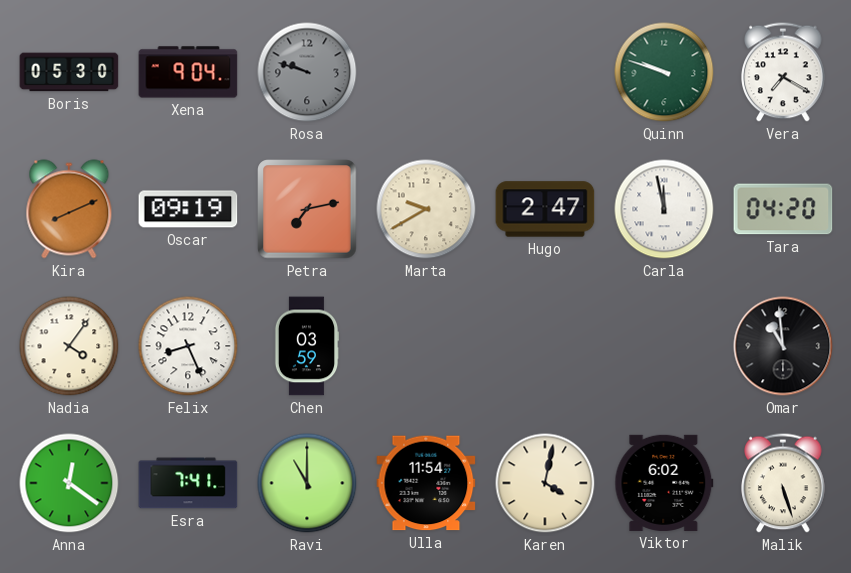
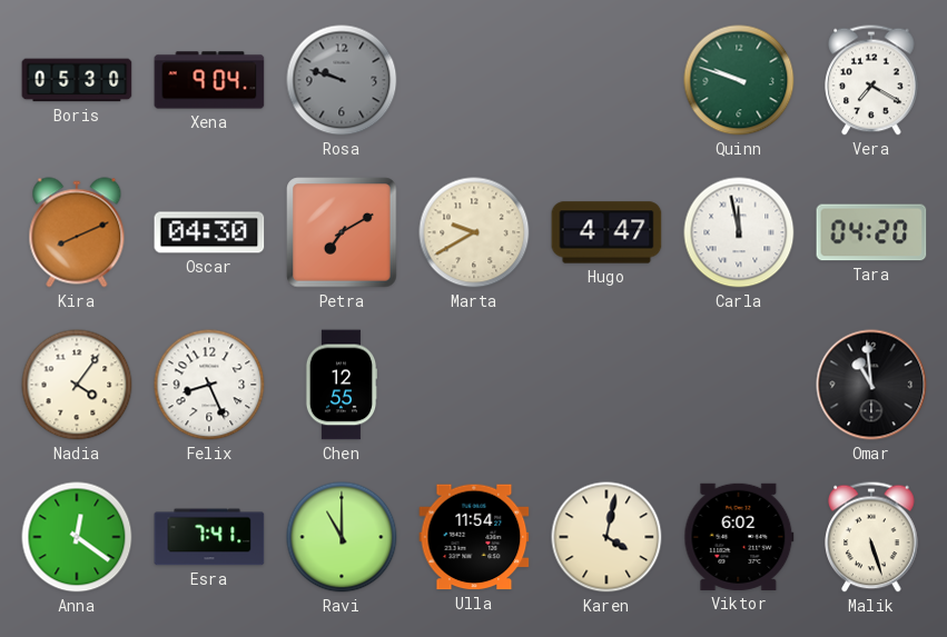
Oscar: 09:19 -> 04:30
Petra: 7:13 -> 7:10
Hugo: 2:47 -> 4:47
Chen: 03:59 -> 12:55
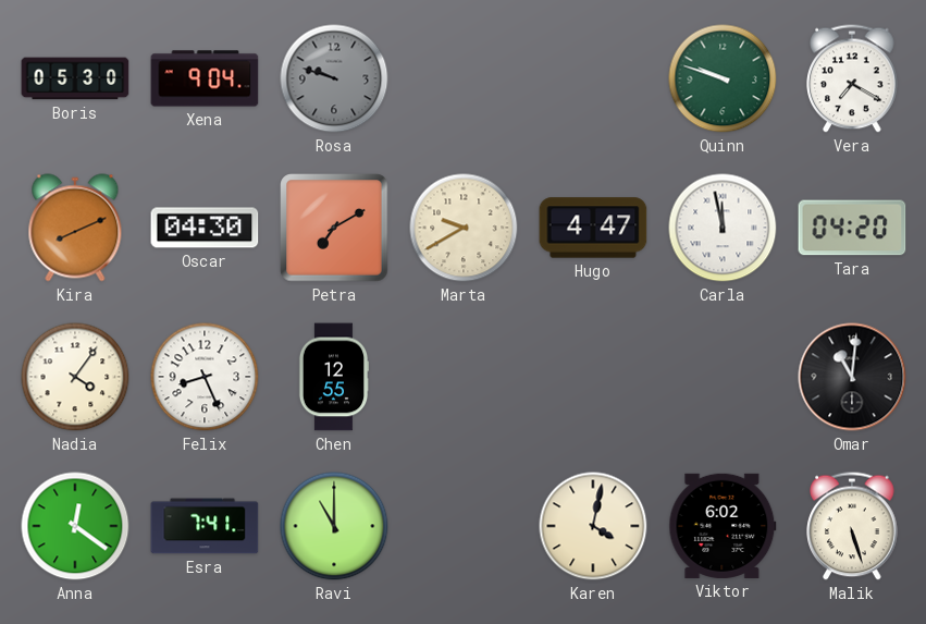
Omar: 10:59 -> 11:01
Ulla: 11:54 -> none
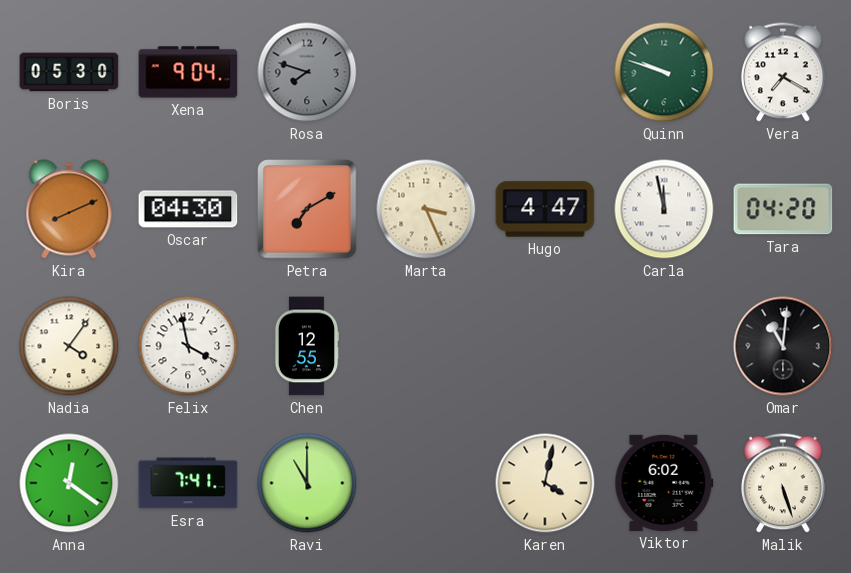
Rosa: 9:48 -> 7:48
Marta: 9:40 -> 3:26
Felix: 8:26 -> 3:58
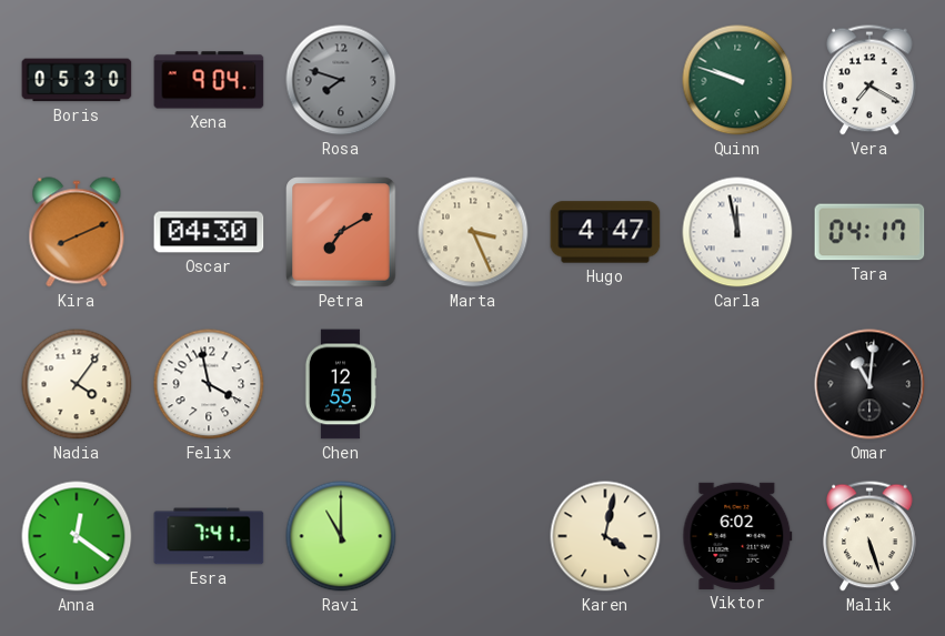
Tara: 04:20 -> 04:17
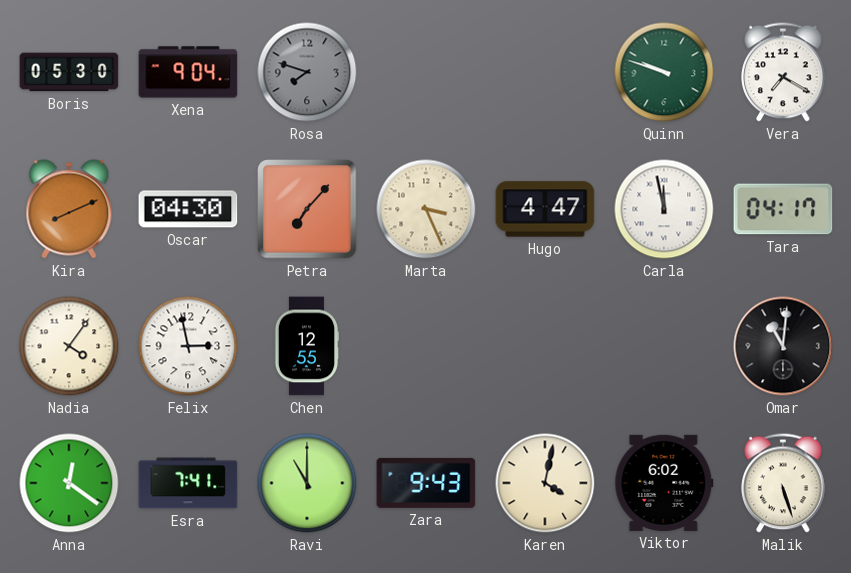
Petra: 7:10 -> 7:07
Felix: 3:58 -> 2:58
Zara: none -> 9:43
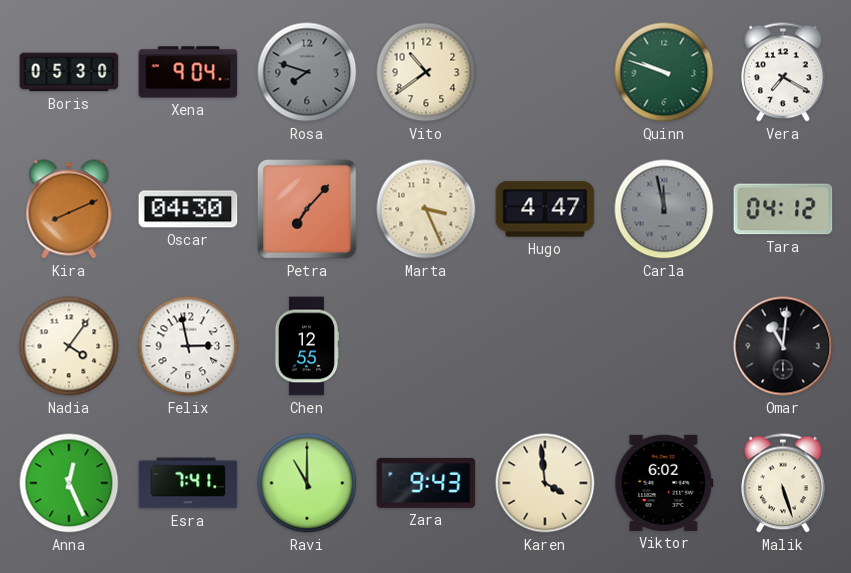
Vito: none -> 10:39
Carla dial: white -> grey
Tara: 04:17 -> 04:12
Anna: 12:21 -> 12:26
Karen: 4:02 -> 3:59
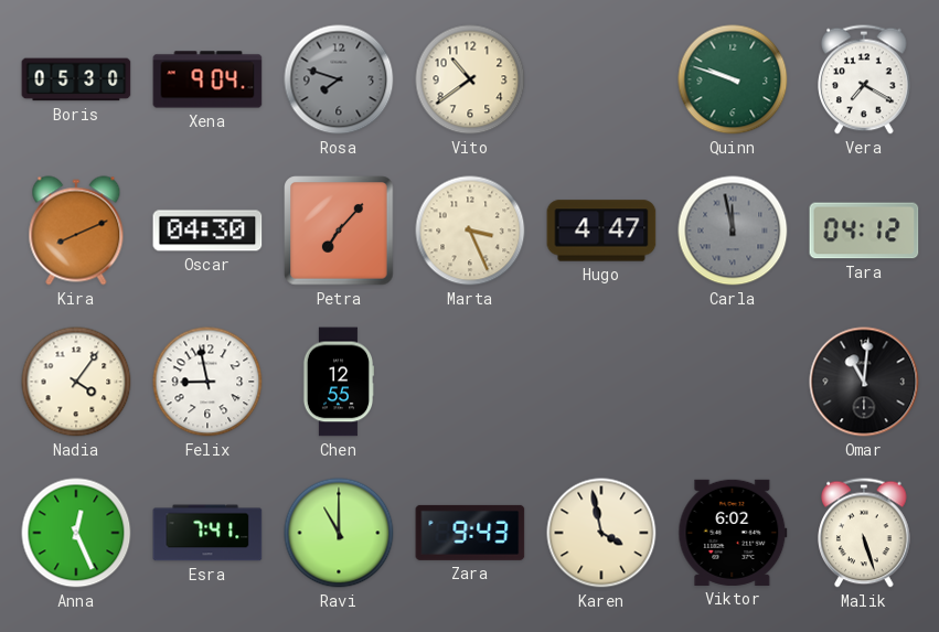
Felix: 2:58 -> 8:58
Karen: 3:59 -> 3:58
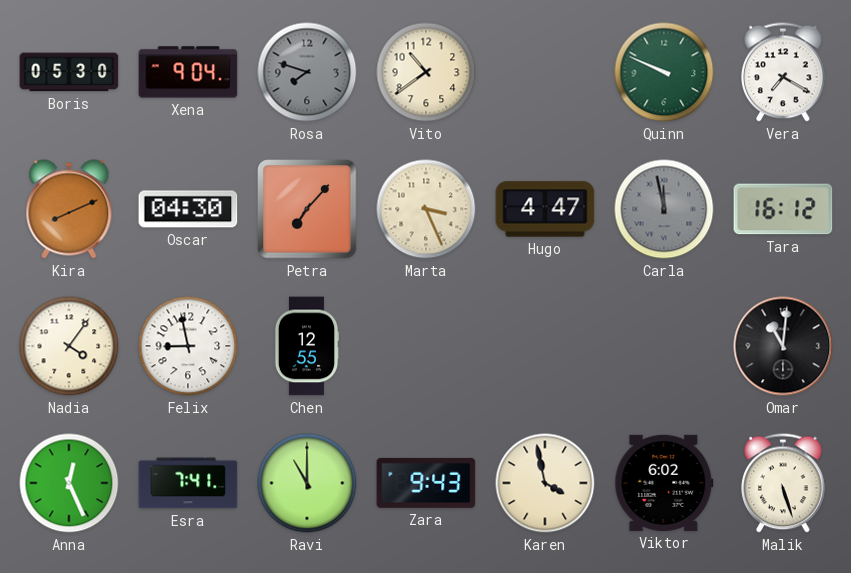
Quinn: 9:48 -> 9:49
Tara: 04:12 -> 16:12
